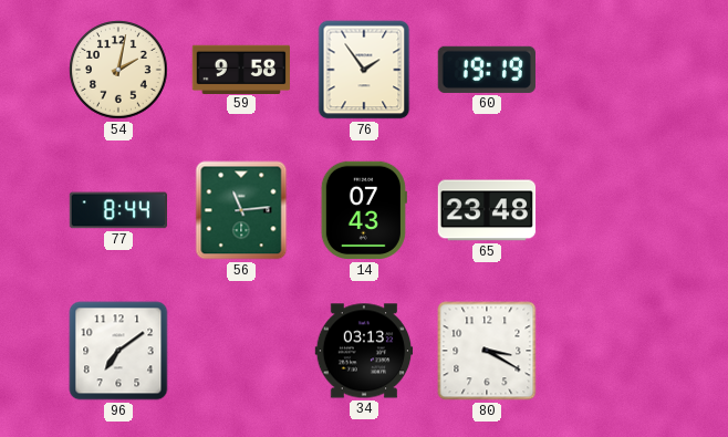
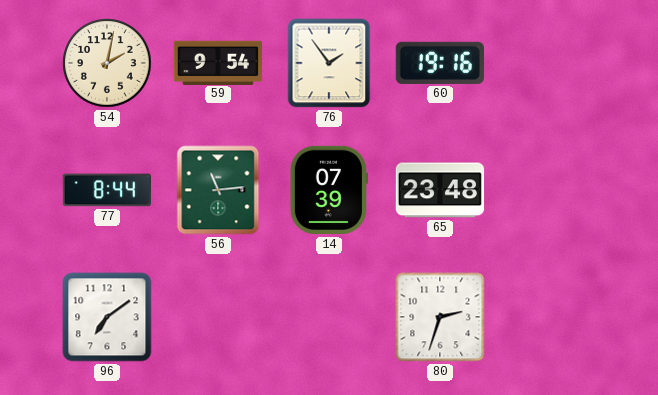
59: 9:58 -> 9:54
60: 19:19 -> 19:16
14: 07:43 -> 07:39
34: 03:13 -> none
80: 3:20 -> 2:33
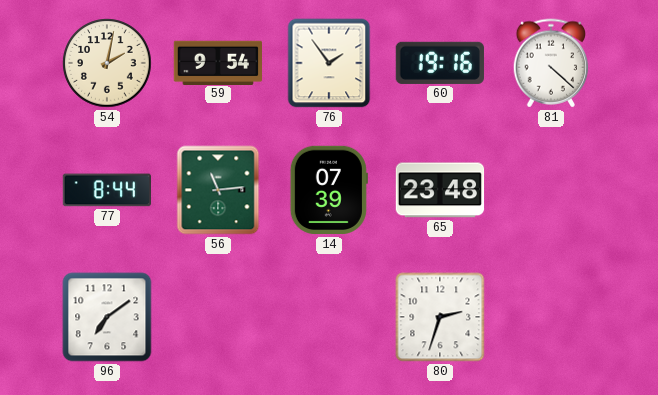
81: none -> 4:22
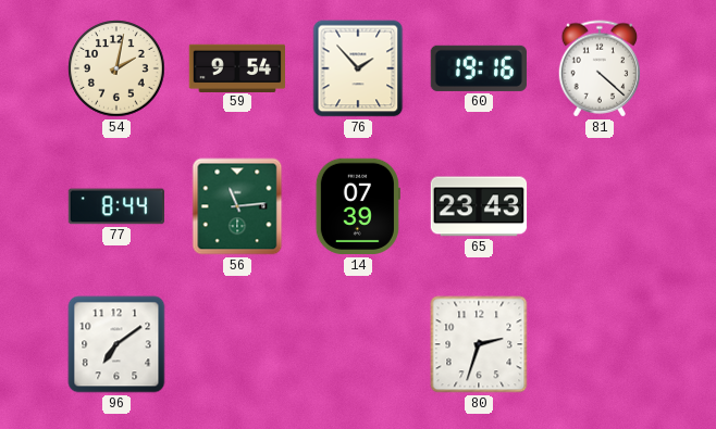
76: 1:54 -> 1:53
65: 23:48 -> 23:43
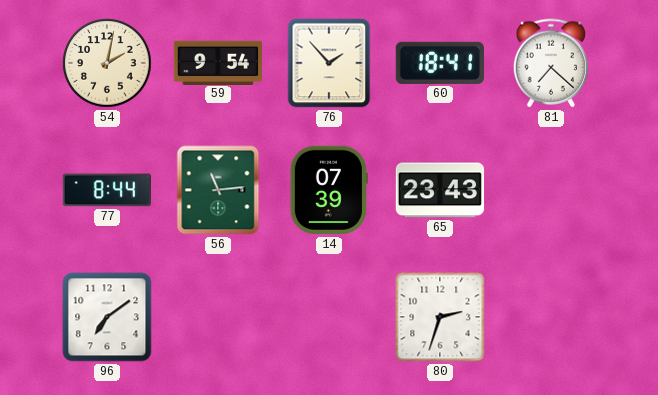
60: 19:16 -> 18:41
81: 4:22 -> 7:22
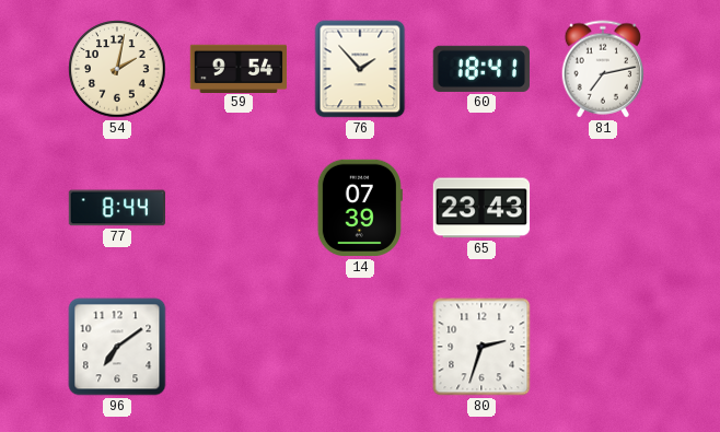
81: 7:22 -> 7:13
56: 11:14 -> none
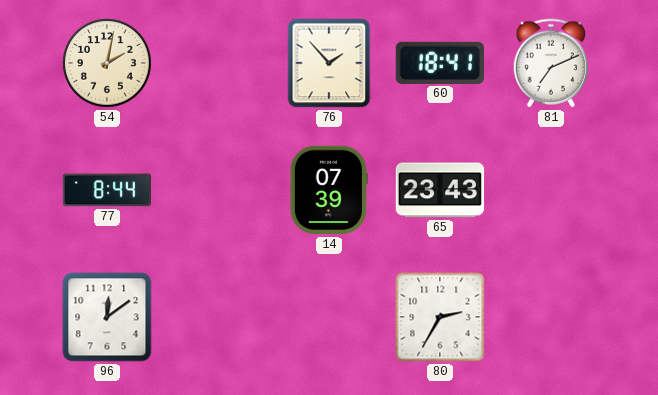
59: 9:54 -> none
81: 7:13 -> 7:11
96: 7:09 -> 12:09
80: 2:33 -> 2:35
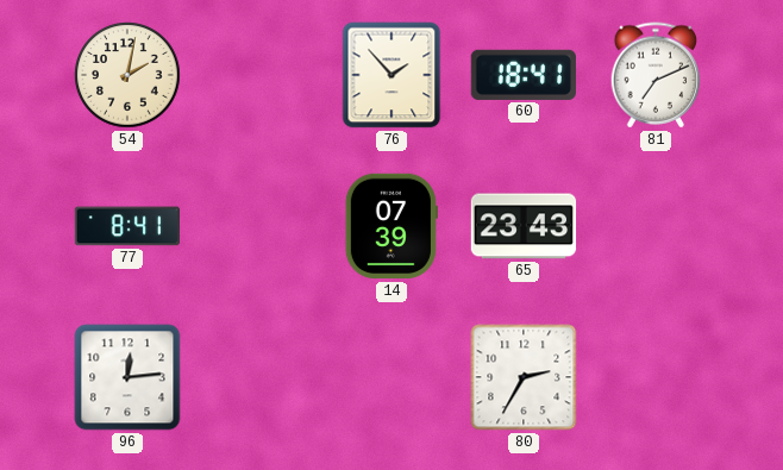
77: 8:44 -> 8:41
96: 12:09 -> 12:14
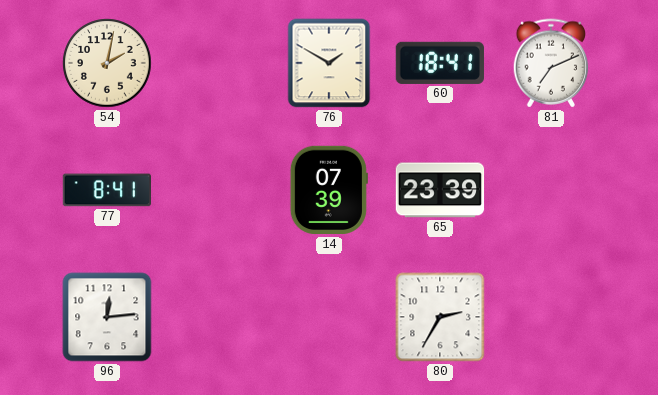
76: 1:53 -> 1:50
65: 23:43 -> 23:39
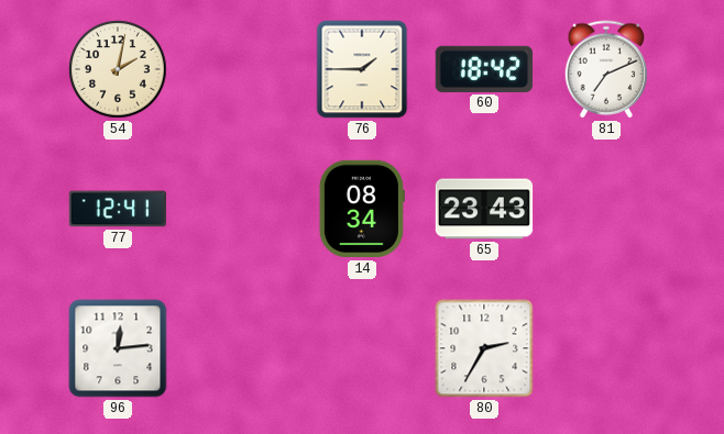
76: 1:50 -> 1:45
60: 18:41 -> 18:42
77: 8:41 -> 12:41
14: 07:39 -> 08:34
65: 23:39 -> 23:43
